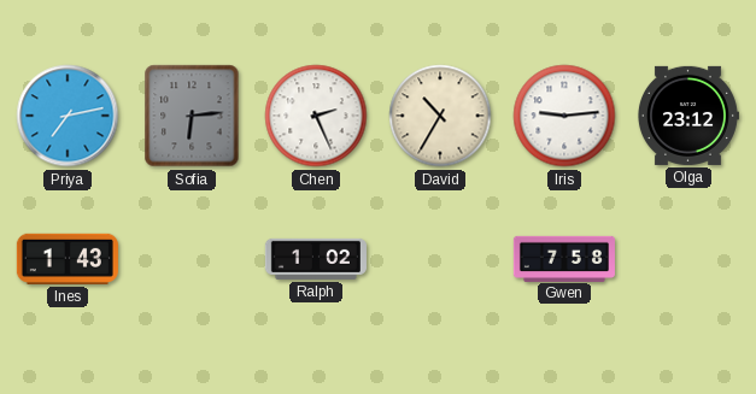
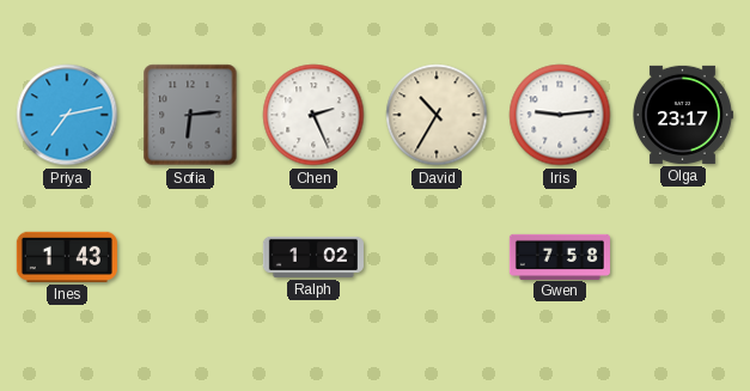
Olga: 23:12 -> 23:17
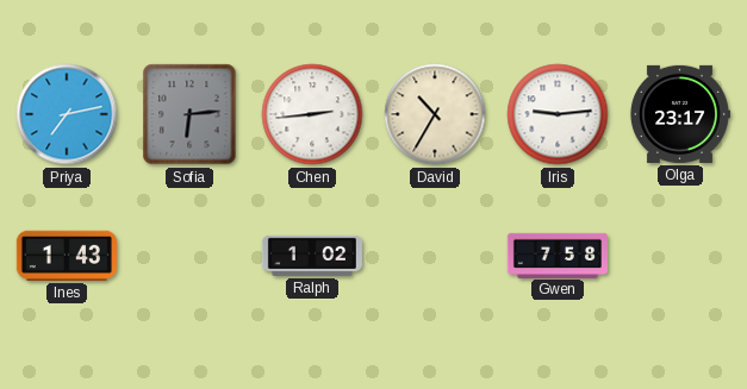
Chen: 2:26 -> 2:44
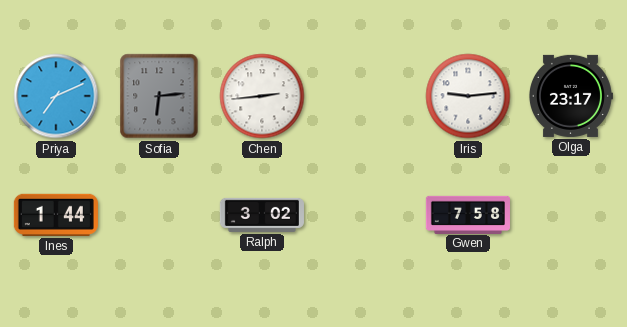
Priya: 7:13 -> 7:11
David: 10:35 -> none
Ines: 1:43 -> 1:44
Ralph: 1:02 -> 3:02
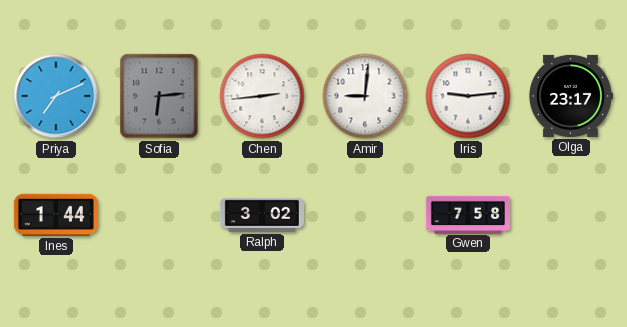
Amir: none -> 9:01
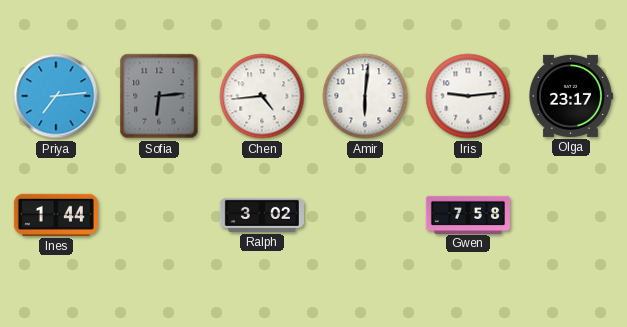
Priya: 7:11 -> 7:14
Chen: 2:44 -> 4:44
Amir: 9:01 -> 6:01
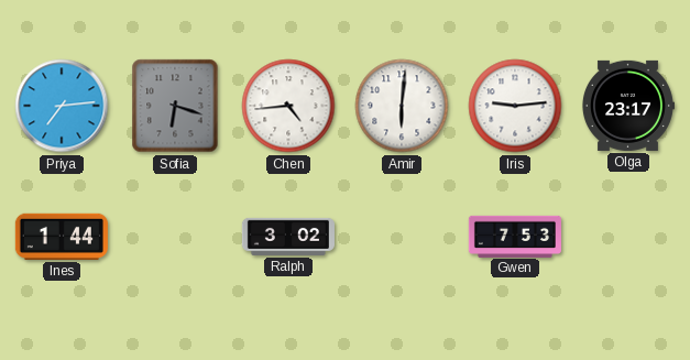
Sofia: 6:14 -> 6:18
Gwen: 7:58 -> 7:53
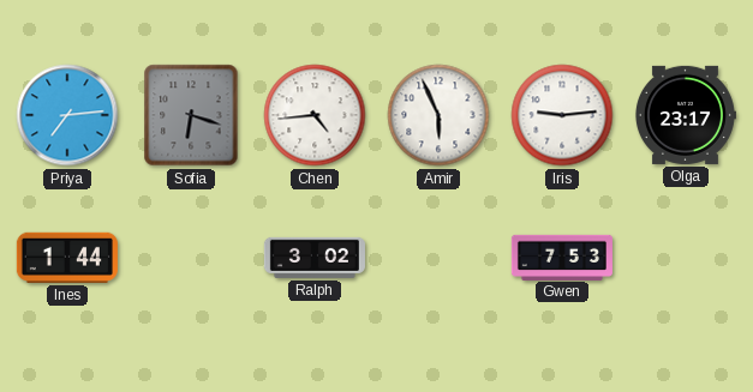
Amir: 6:01 -> 5:56
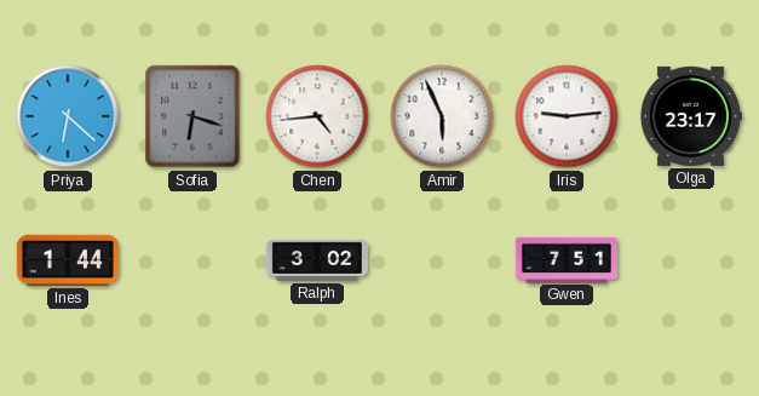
Priya: 7:14 -> 6:22
Gwen: 7:53 -> 7:51
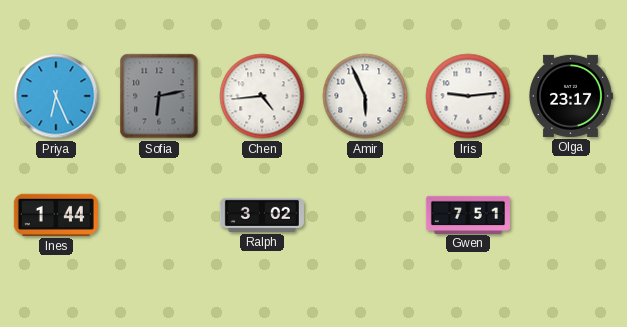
Priya: 6:22 -> 6:26
Sofia: 6:18 -> 6:13
